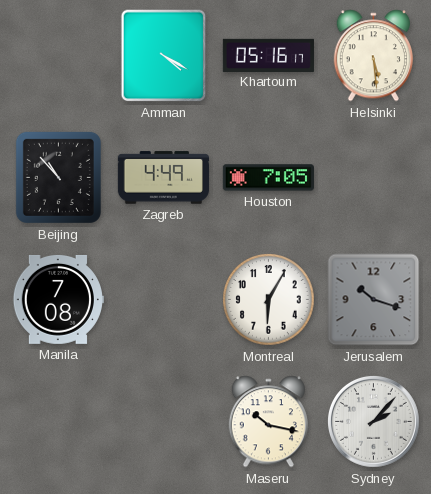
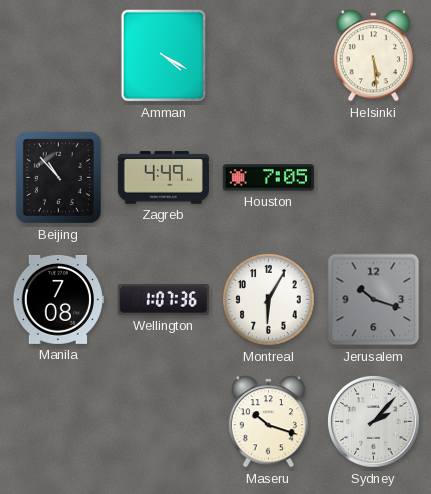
Khartoum: 05:16 -> none
Wellington: none -> 1:07
Maseru: 10:17 -> 10:18
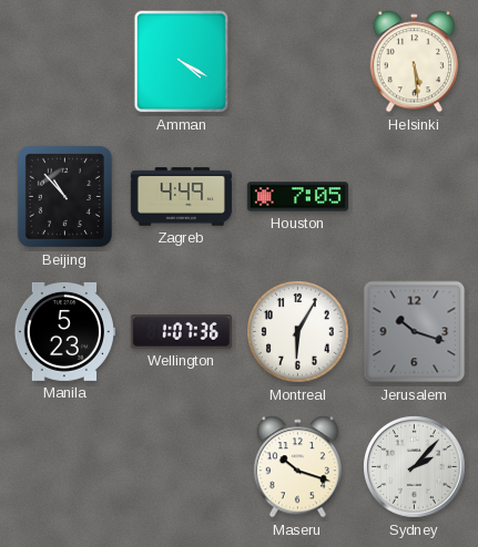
Manila: 7:08 -> 5:23
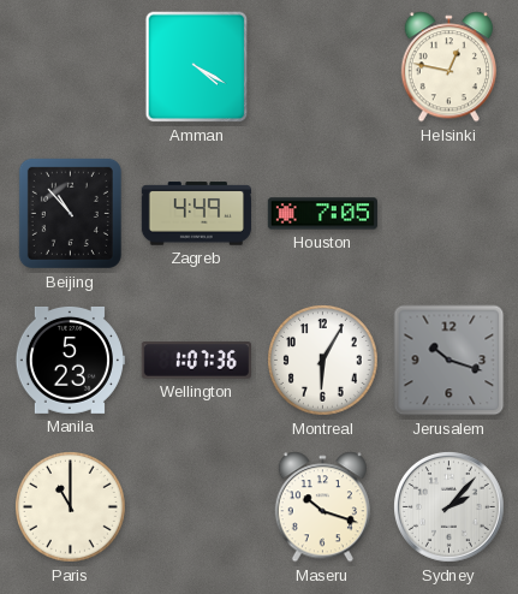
Helsinki: 5:29 -> 12:47
Paris: none -> 11:00
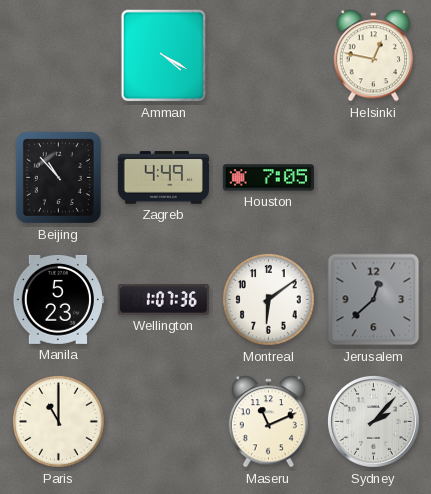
Montreal: 6:05 -> 6:09
Jerusalem: 10:18 -> 12:38
Maseru: 10:18 -> 11:11
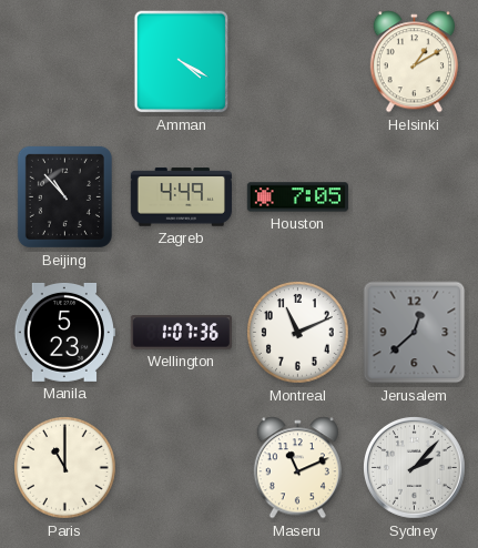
Helsinki: 12:47 -> 1:10
Montreal: 6:09 -> 11:11
